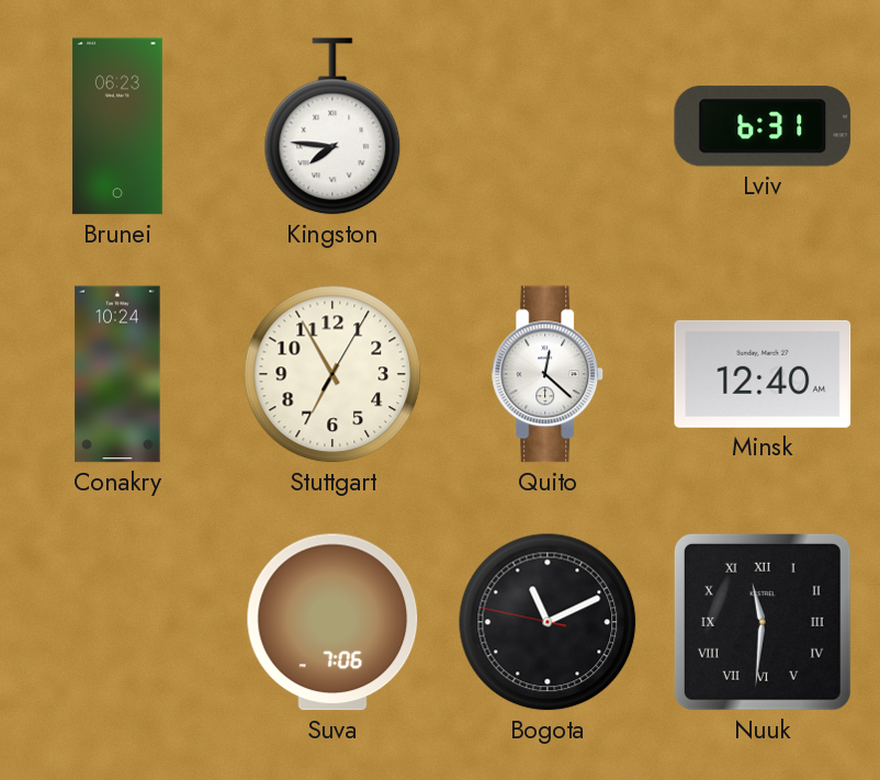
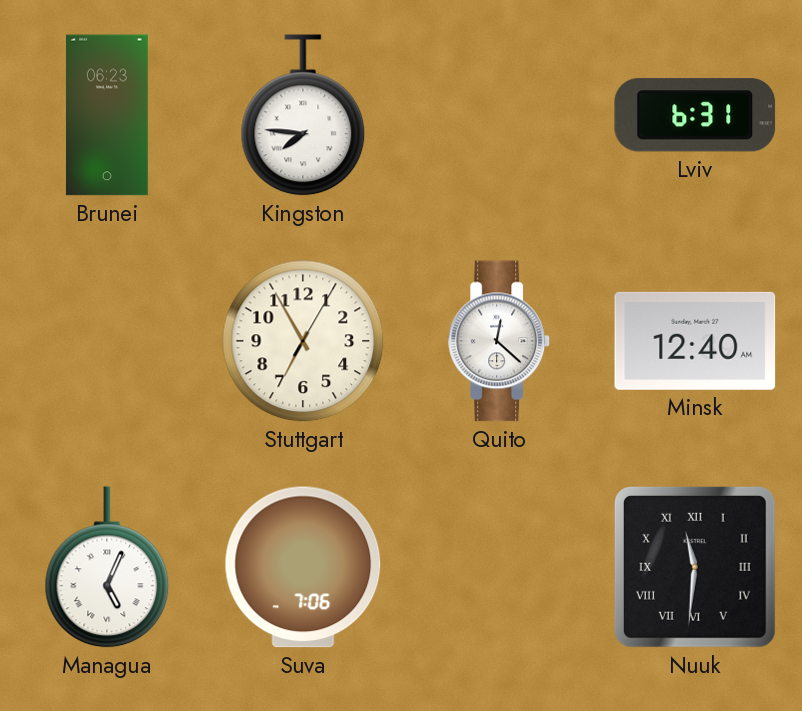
Conakry: 10:24 -> none
Managua: none -> 5:04
Bogota: 11:10 -> none
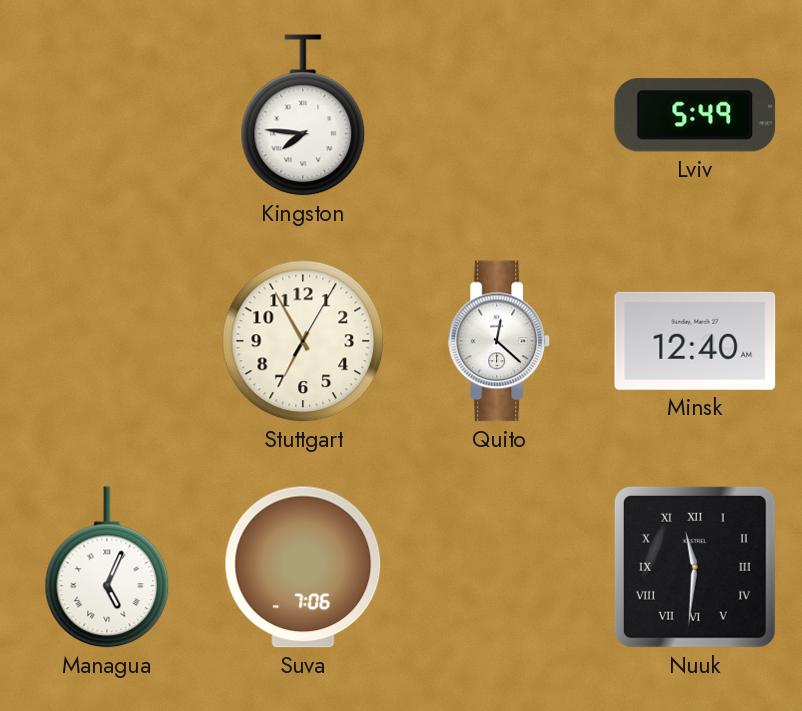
Brunei: 06:23 -> none
Lviv: 6:31 -> 5:49
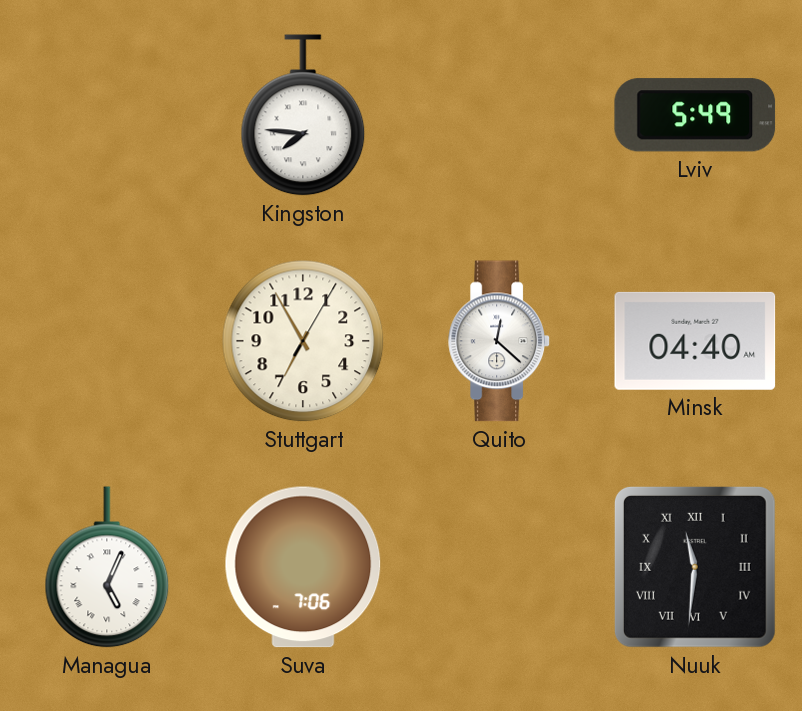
Minsk: 12:40 -> 04:40
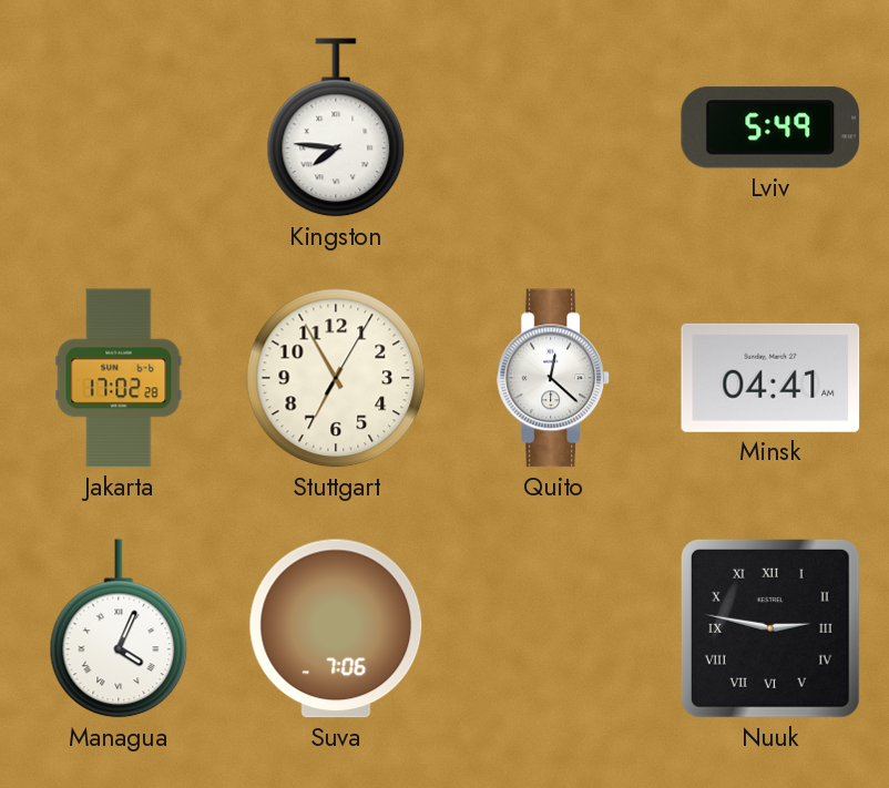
Jakarta: none -> 17:02
Minsk: 04:40 -> 04:41
Managua: 5:04 -> 4:04
Nuuk: 11:31 -> 2:47
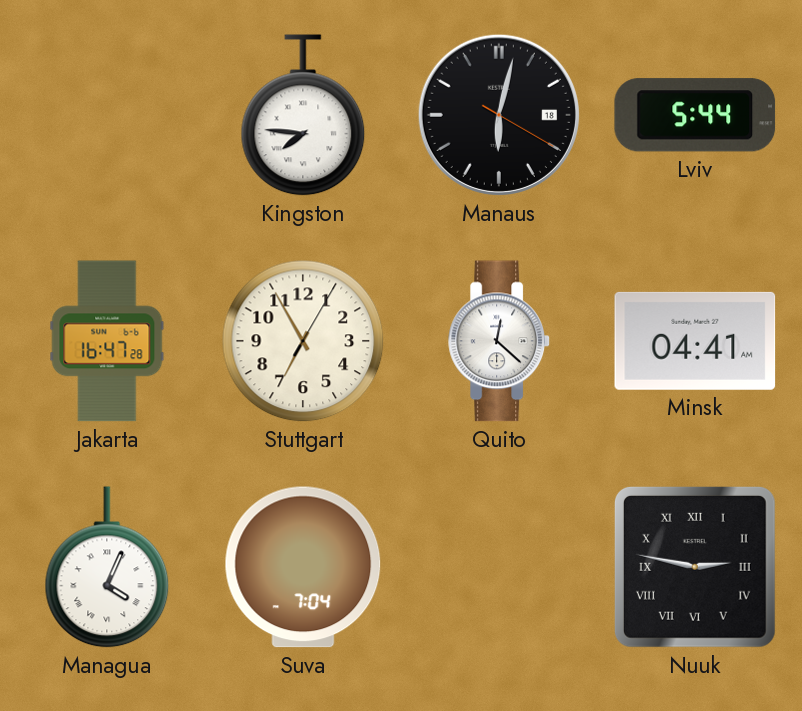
Manaus: none -> 6:02
Lviv: 5:49 -> 5:44
Jakarta: 17:02 -> 16:47
Suva: 7:06 -> 7:04
